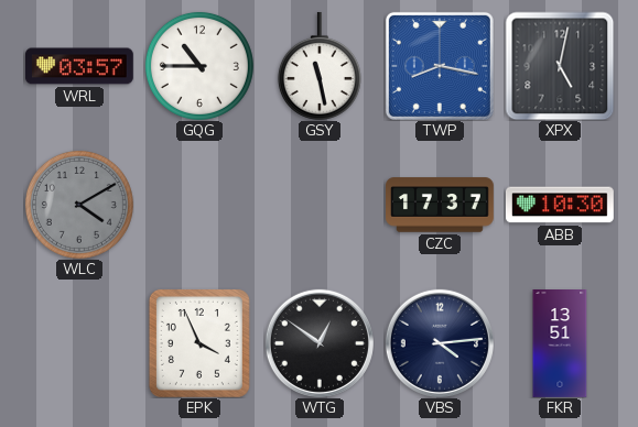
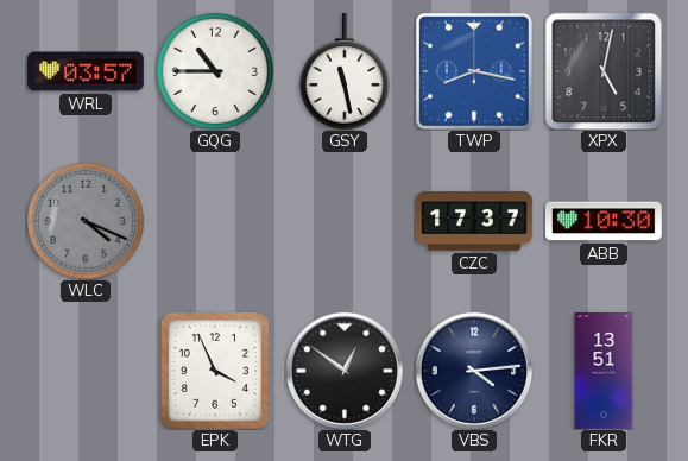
WLC: 4:10 -> 4:19
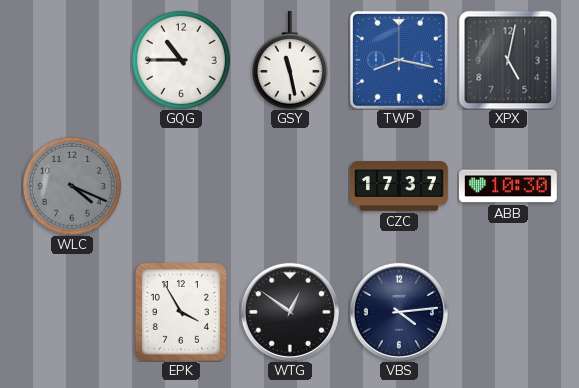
WRL: 03:57 -> none
EPK: 3:56 -> 3:55
FKR: 13:51 -> none
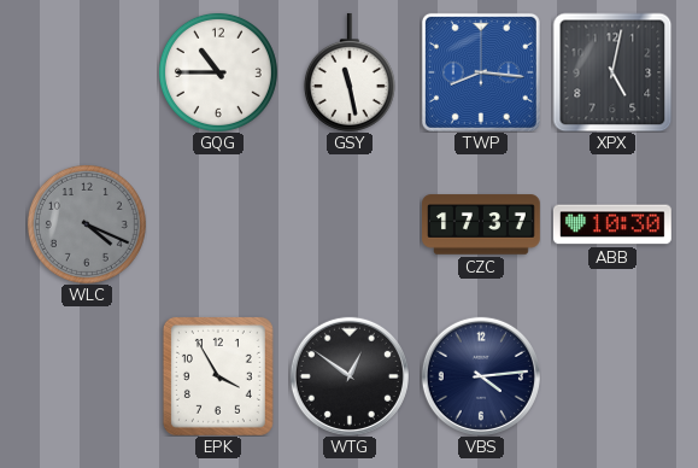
TWP: 8:17 -> 8:16
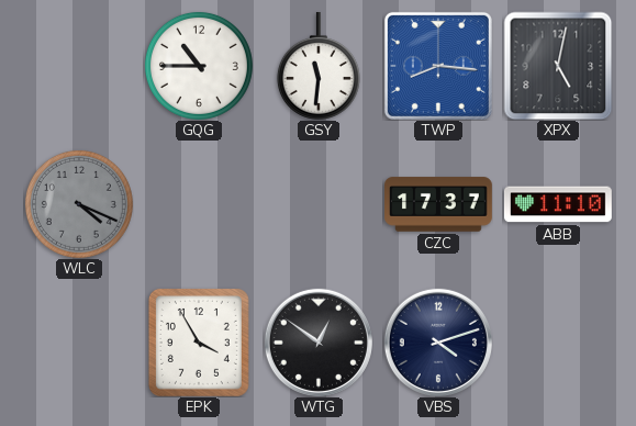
GSY: 11:28 -> 11:31
ABB: 10:30 -> 11:10
VBS: 4:14 -> 4:12
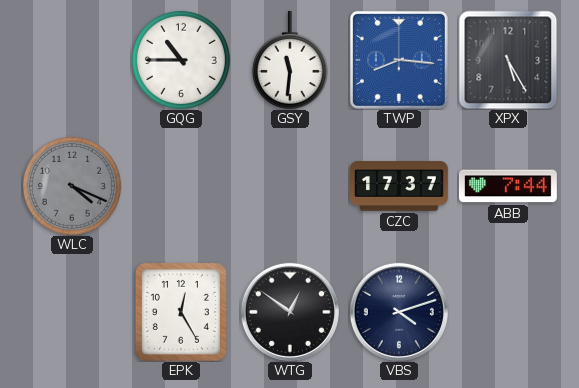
XPX: 5:02 -> 5:25
ABB: 11:10 -> 7:44
EPK: 3:55 -> 12:25
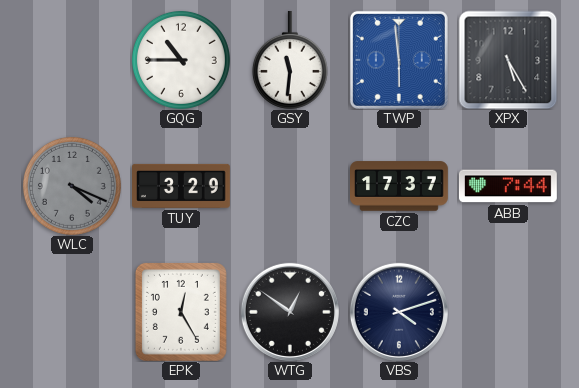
TWP: 8:16 -> 5:59
TUY: none -> 3:29
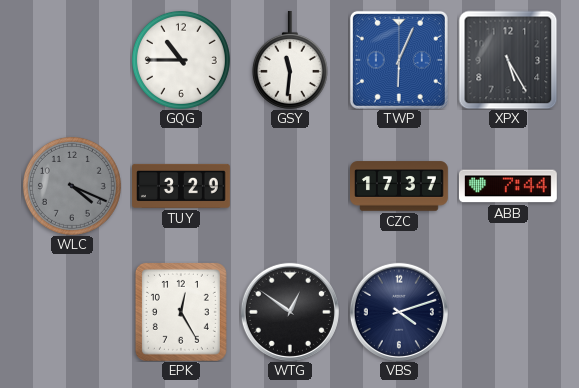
TWP: 5:59 -> 6:04
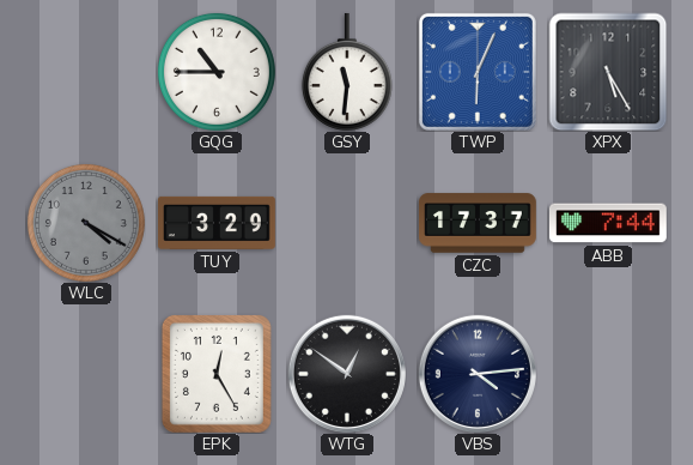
WLC: 4:19 -> 4:20
VBS: 4:12 -> 4:14
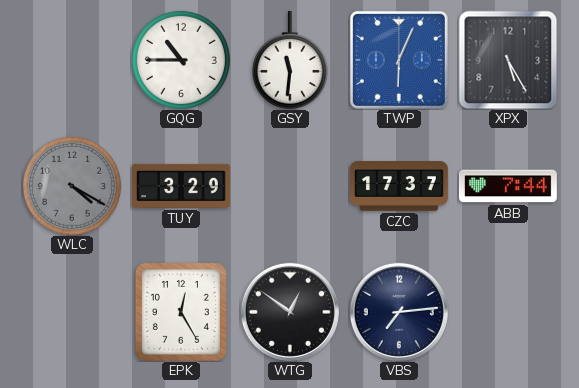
VBS: 4:14 -> 7:14
